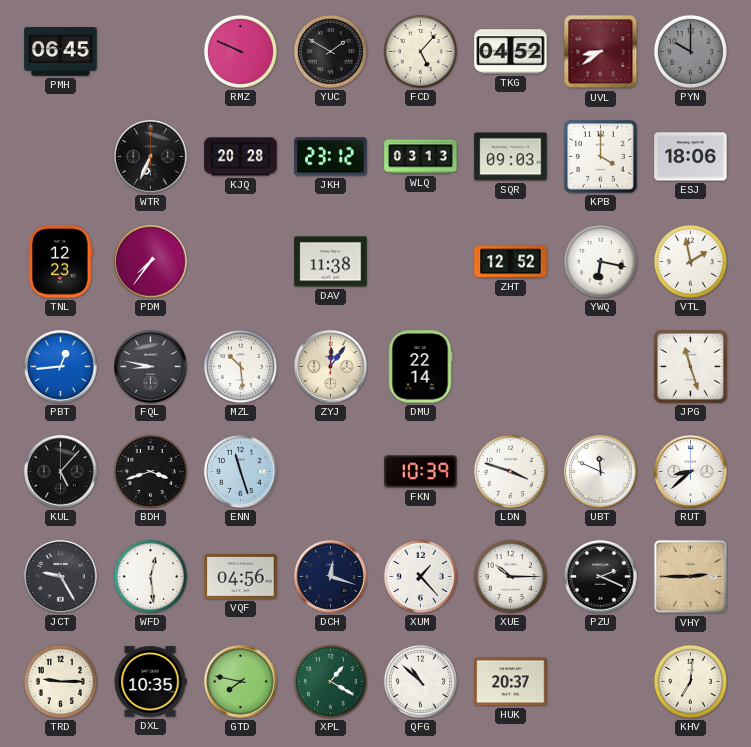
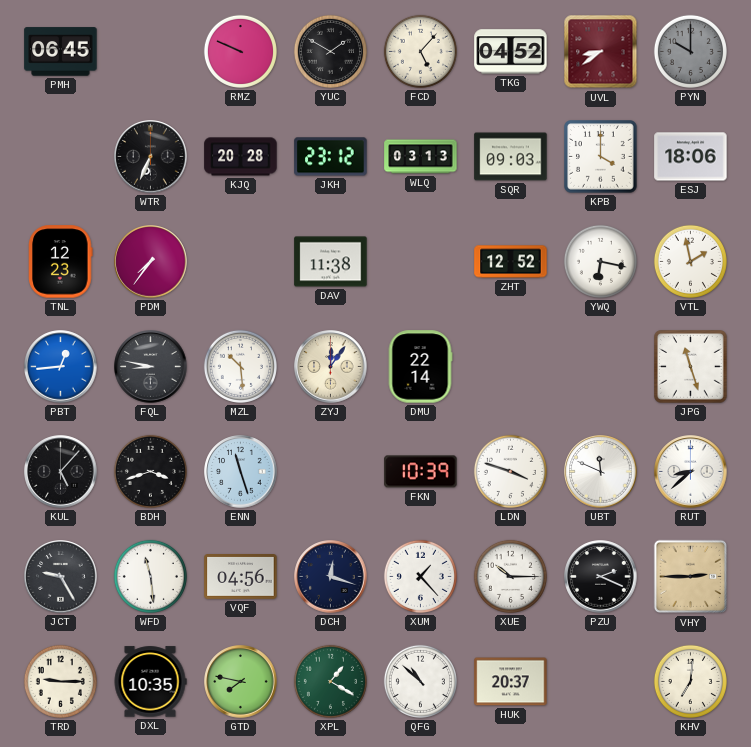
WFD: 12:29 -> 11:29
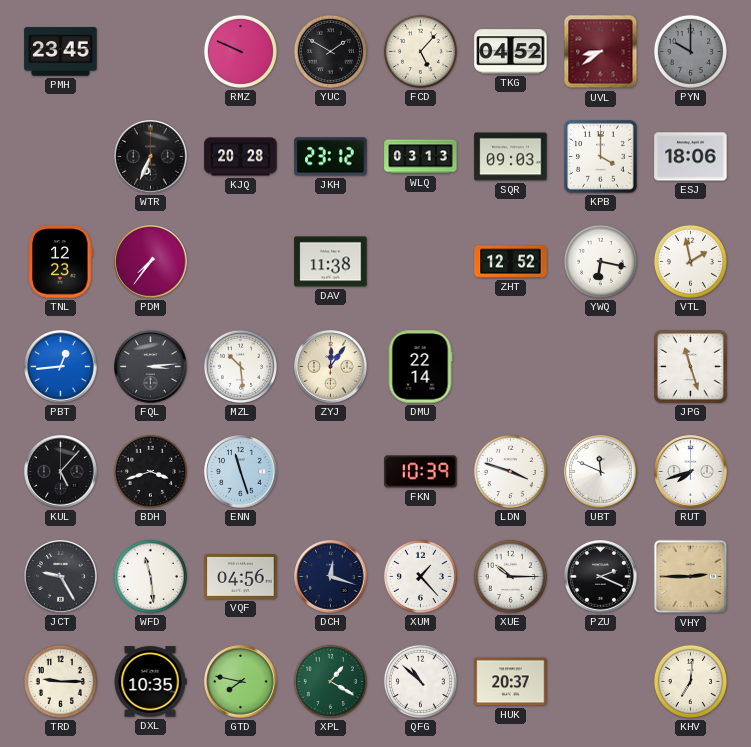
PMH: 06:45 -> 23:45
FQL: 8:47 -> 3:14
RUT: 8:38 -> 7:42
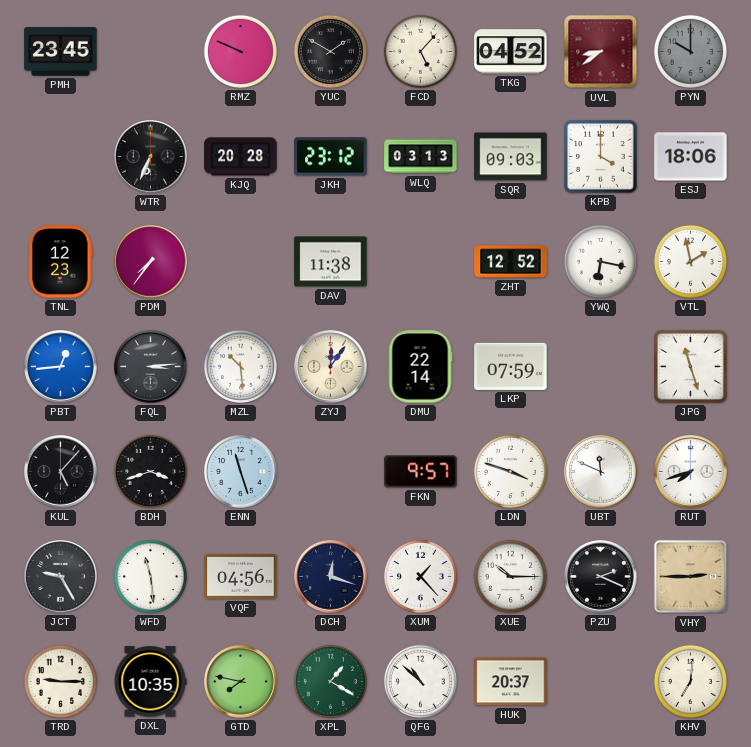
LKP: none -> 07:59
FKN: 10:39 -> 9:57
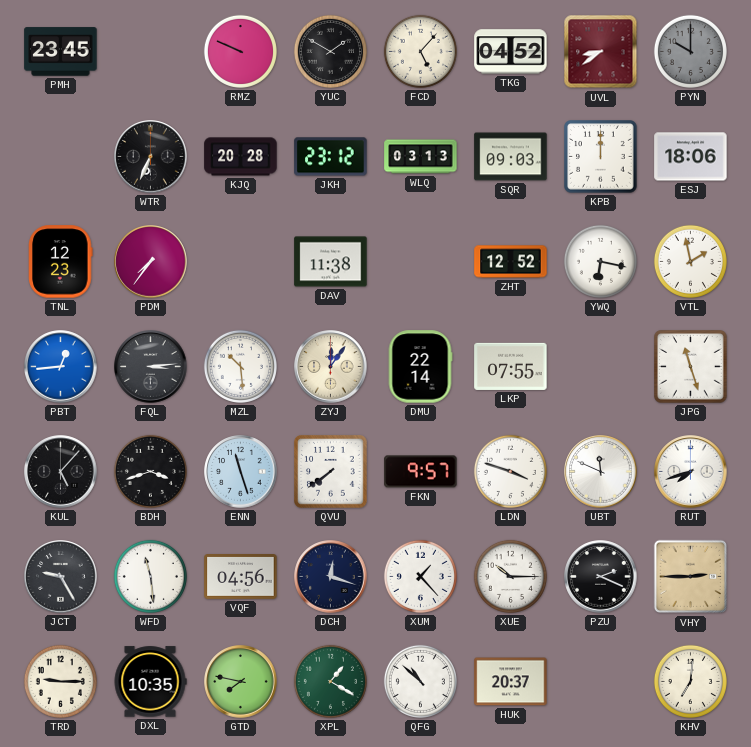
KPB: 4:00 -> 12:00
LKP: 07:59 -> 07:55
QVU: none -> 7:39
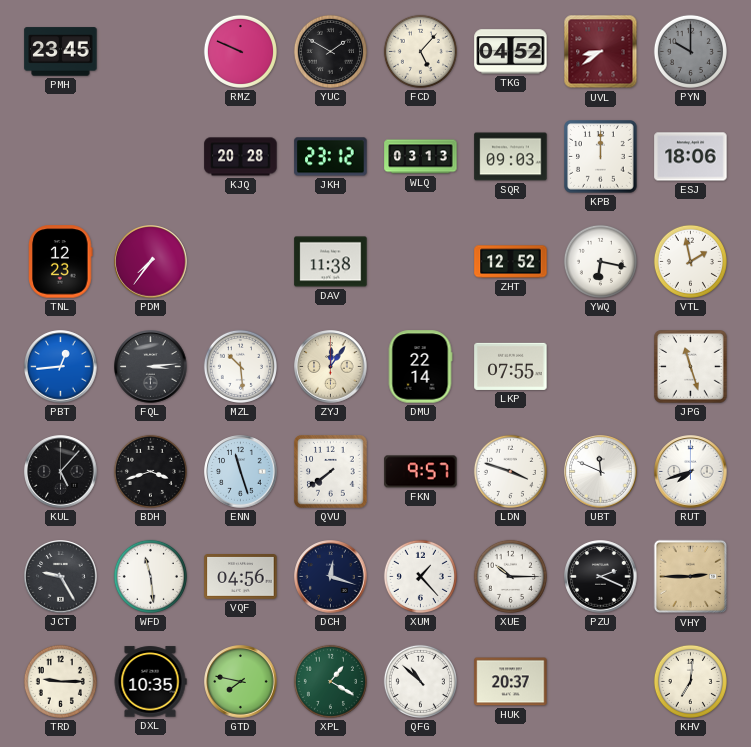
WTR: 6:34 -> none
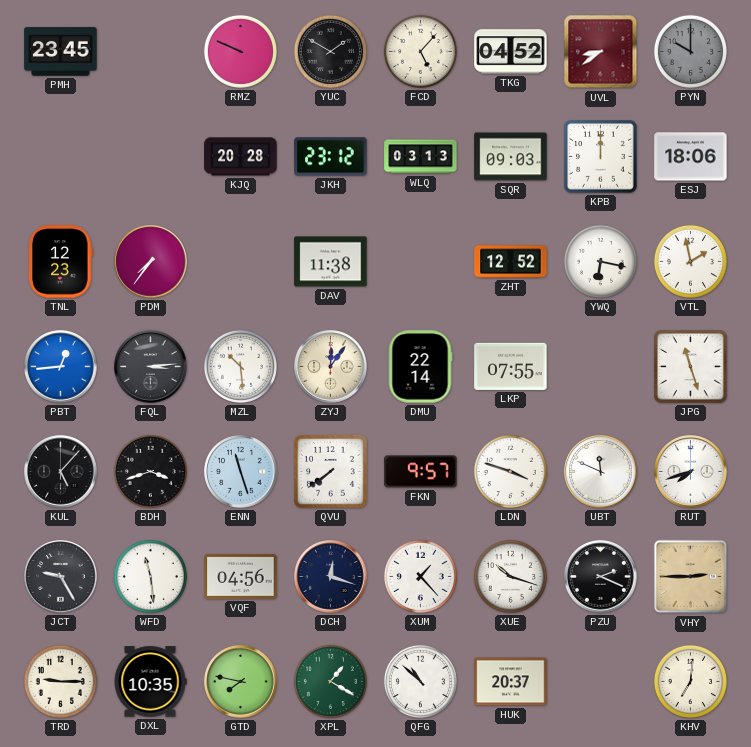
XUE: 10:15 -> 10:18
